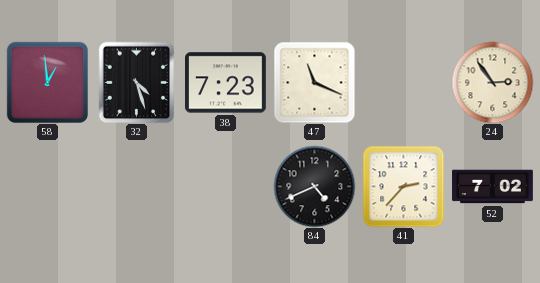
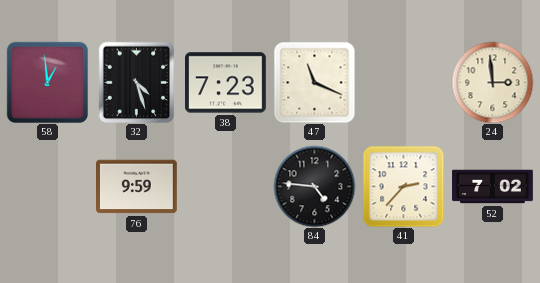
24: 2:54 -> 2:59
76: none -> 9:59
84: 4:41 -> 4:46
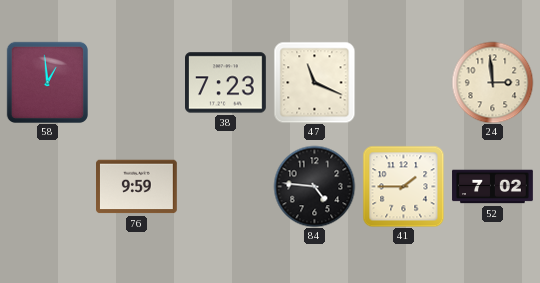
32: 4:27 -> none
41: 2:37 -> 1:45
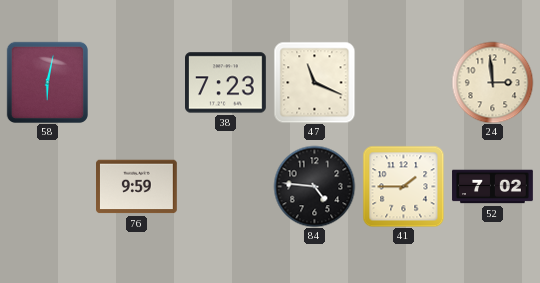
58: 12:59 -> 6:02
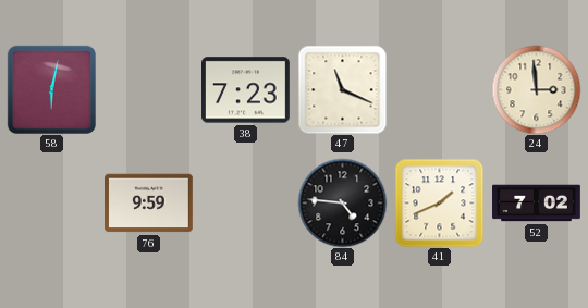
41: 1:45 -> 1:41
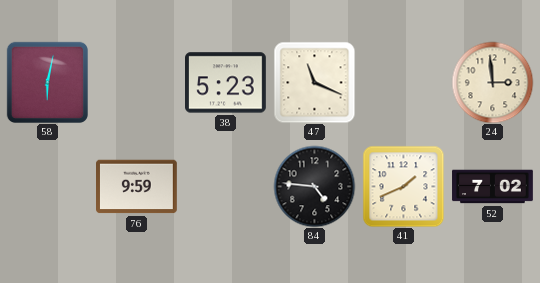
38: 7:23 -> 5:23
